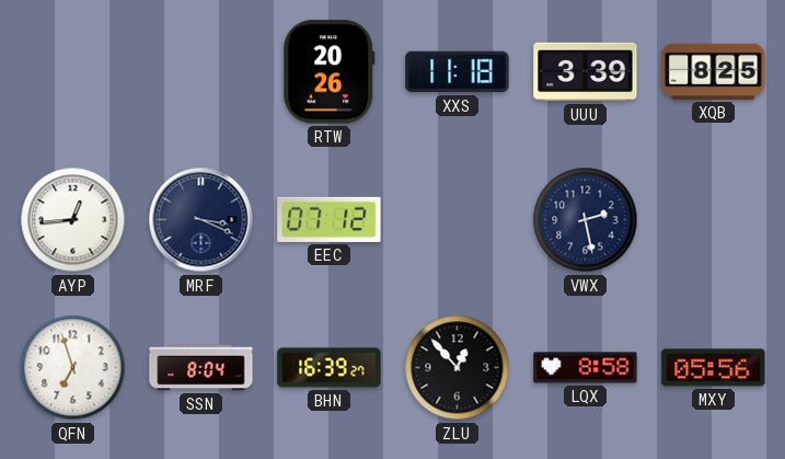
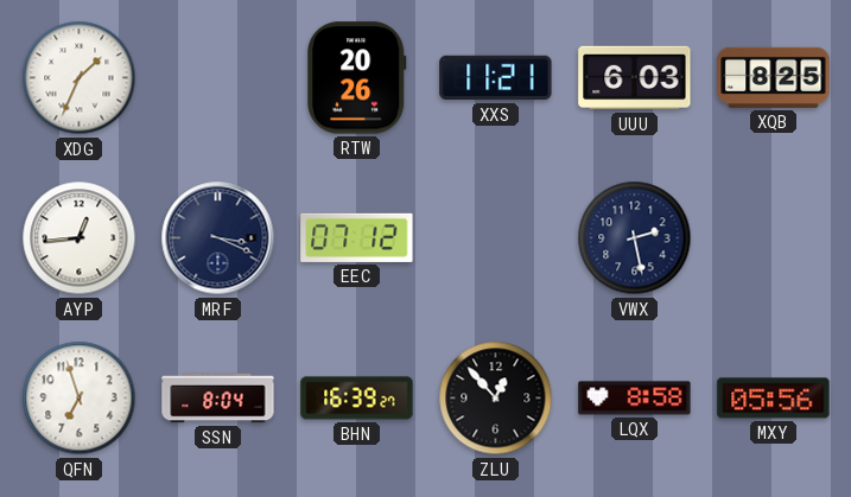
XDG: none -> 1:34
XXS: 11:18 -> 11:21
UUU: 3:39 -> 6:03
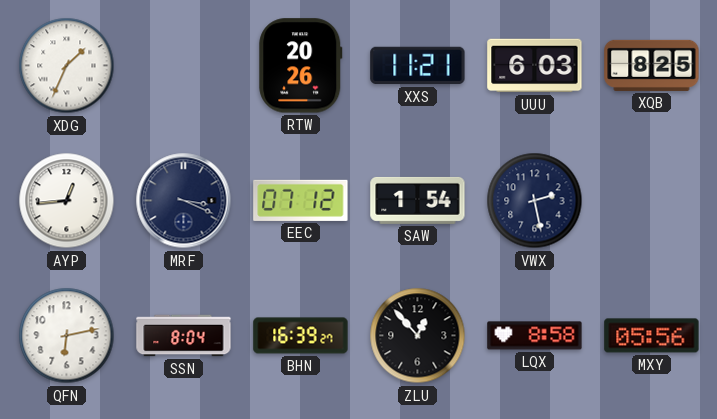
SAW: none -> 1:54
QFN: 6:57 -> 6:13
